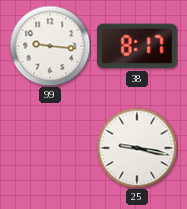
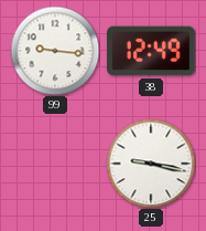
38: 8:17 -> 12:49
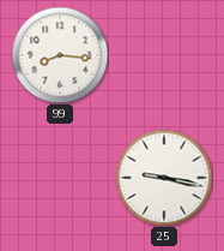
99: 9:16 -> 8:16
38: 12:49 -> none
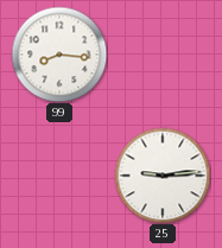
25: 9:17 -> 9:14
